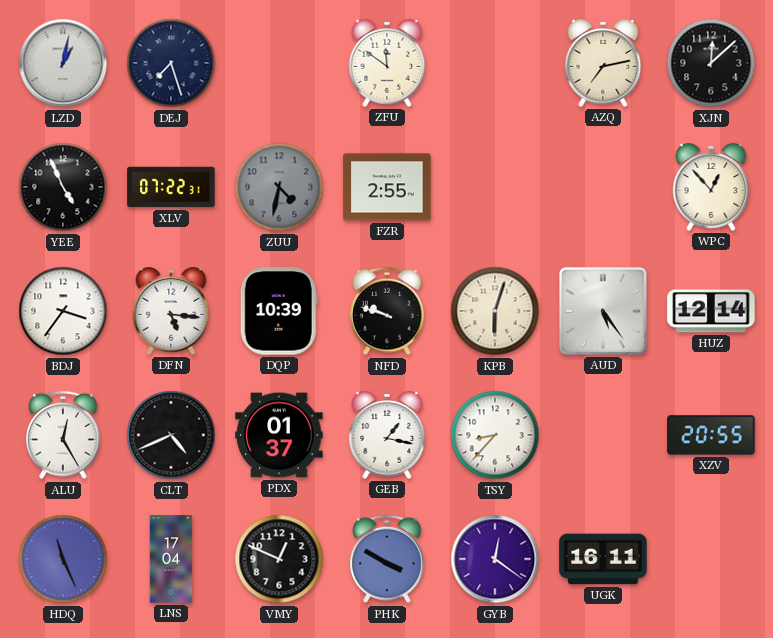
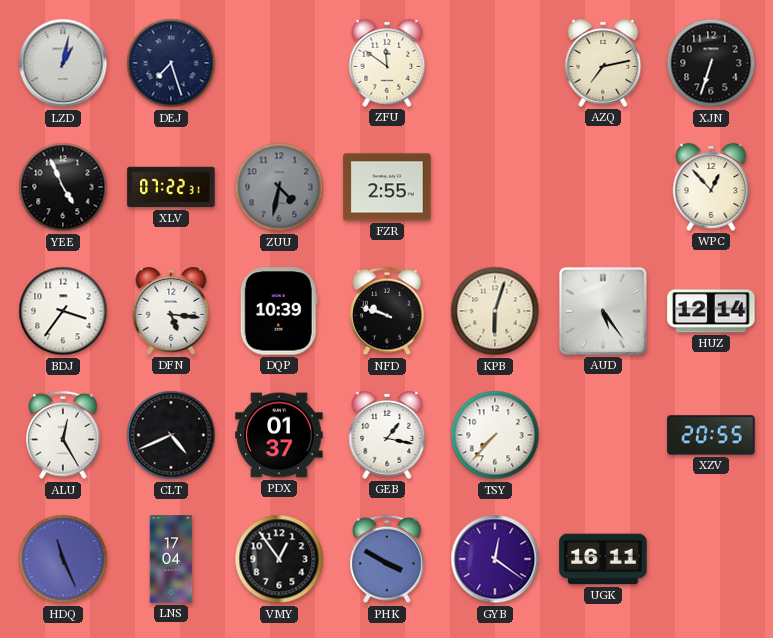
XJN: 12:08 -> 6:33
TSY: 8:37 -> 7:37
VMY: 12:49 -> 12:54
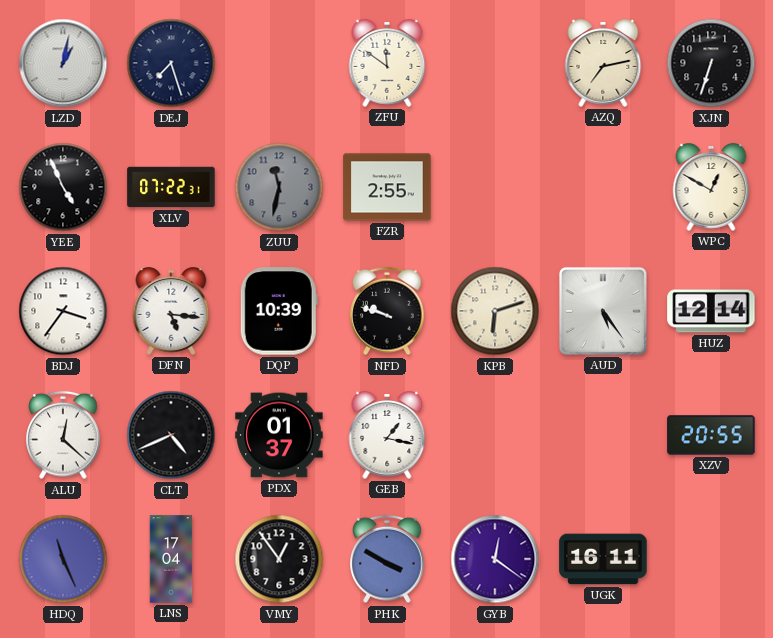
ZUU: 4:32 -> 11:32
WPC: 12:53 -> 12:50
KPB: 6:03 -> 6:12
ALU: 12:25 -> 12:22
TSY: 7:37 -> none
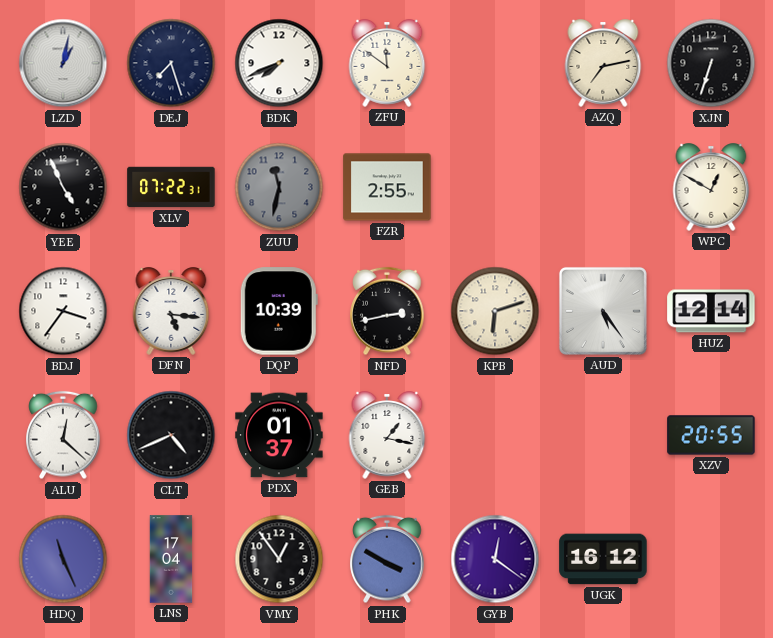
BDK: none -> 7:41
NFD: 9:48 -> 2:43
UGK: 16:11 -> 16:12
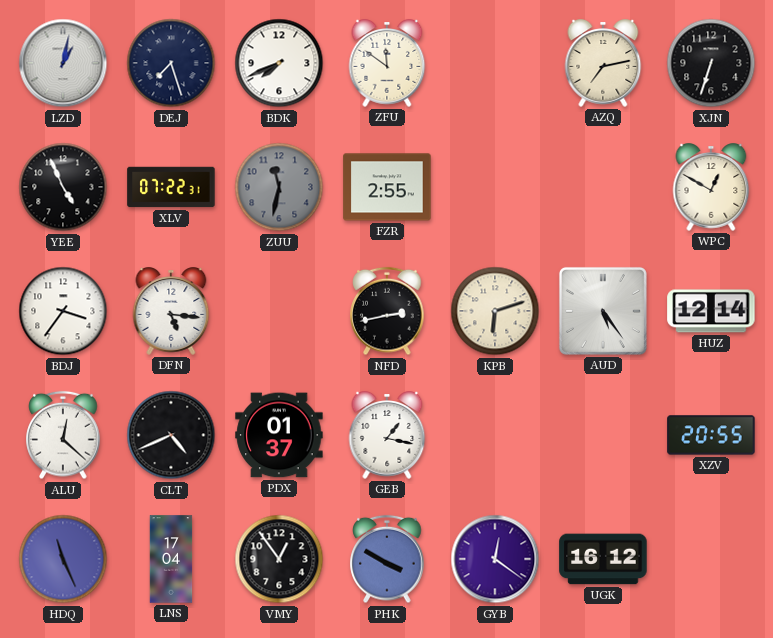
DQP: 10:39 -> none
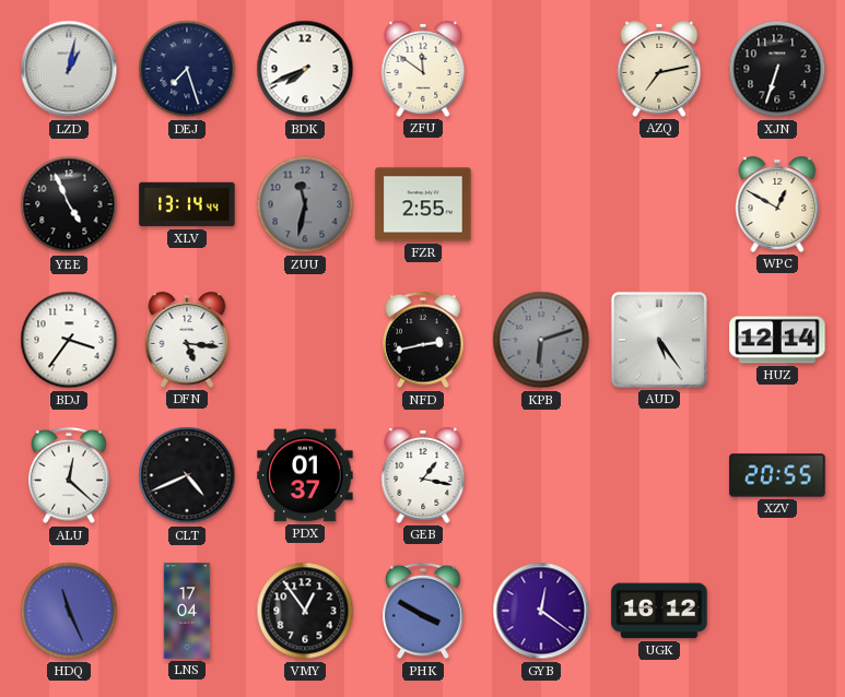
XLV: 07:22 -> 13:14
KPB dial: cream -> grey
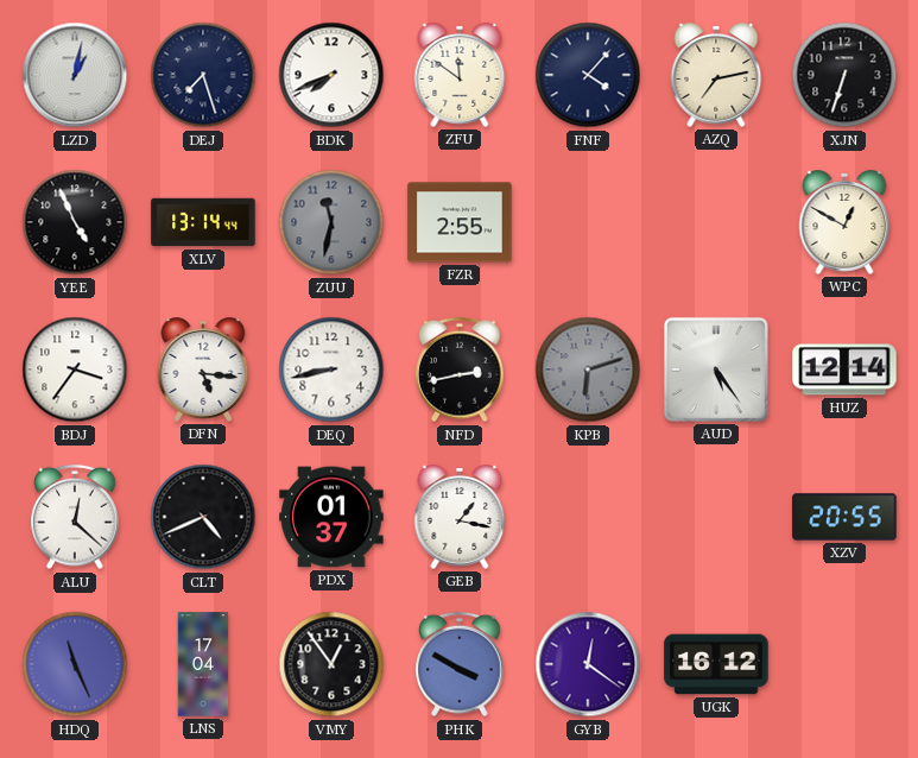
FNF: none -> 4:07
DEQ: none -> 8:43
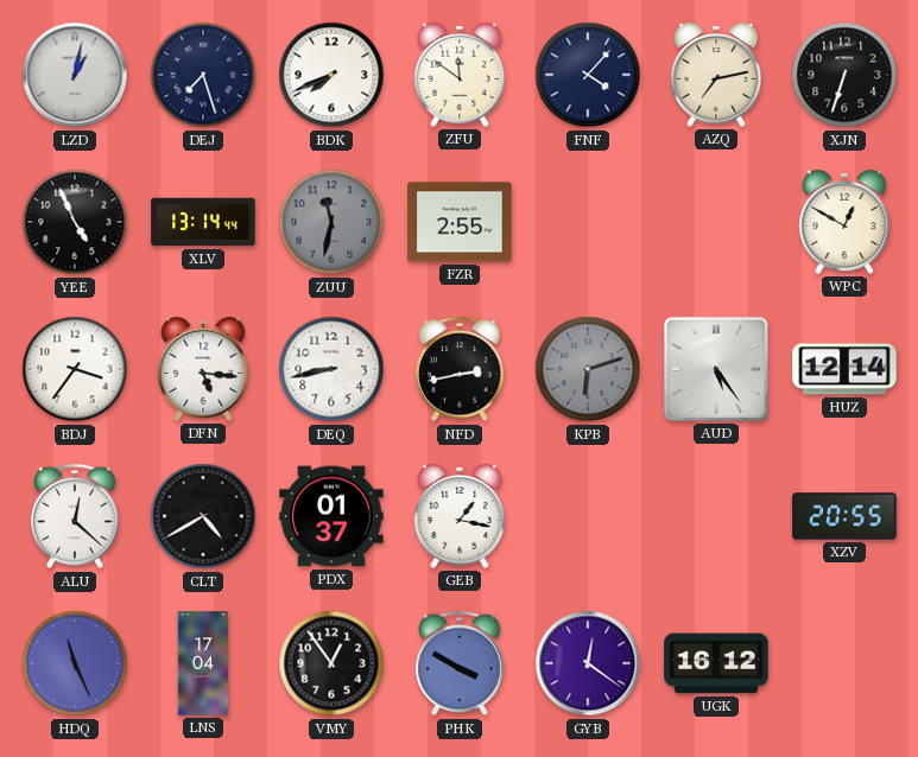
CLT: 4:41 -> 4:40
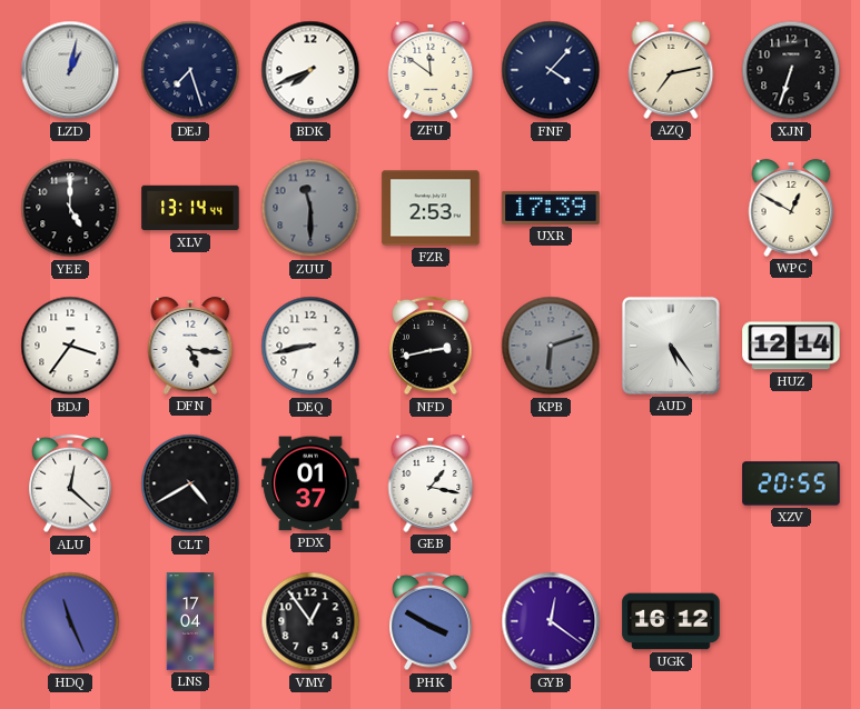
YEE: 4:56 -> 5:00
ZUU: 11:32 -> 11:30
FZR: 2:55 -> 2:53
UXR: none -> 17:39
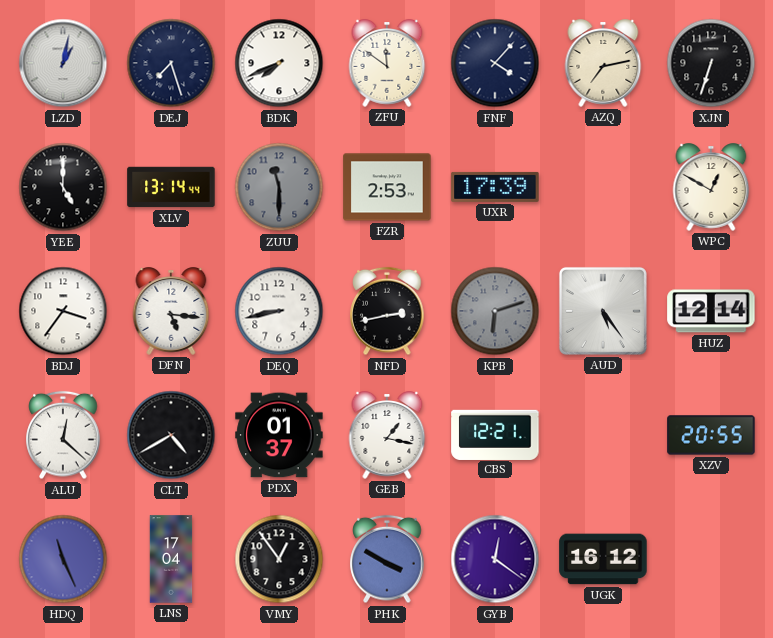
CBS: none -> 12:21
